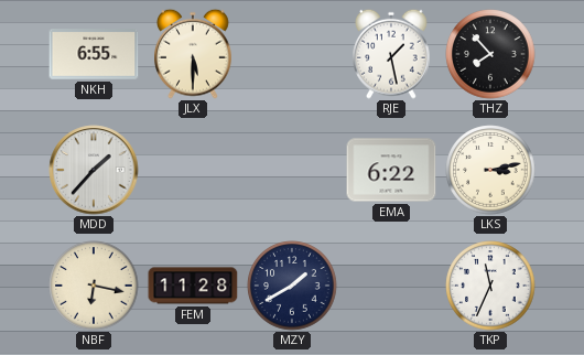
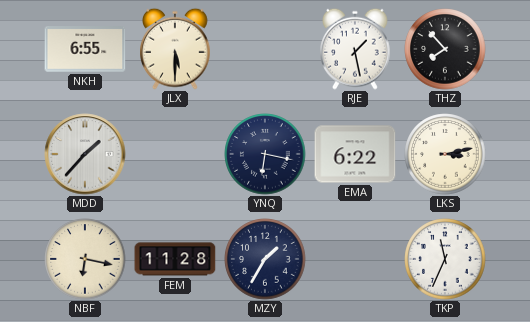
YNQ: none -> 6:17
MZY: 1:40 -> 1:35
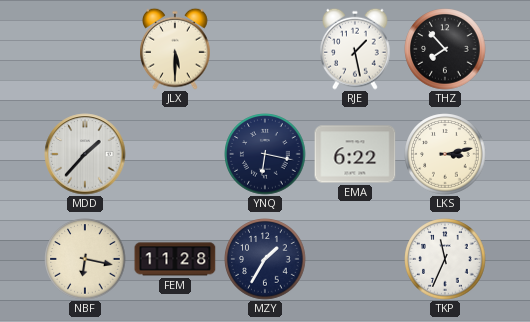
NKH: 6:55 -> none
